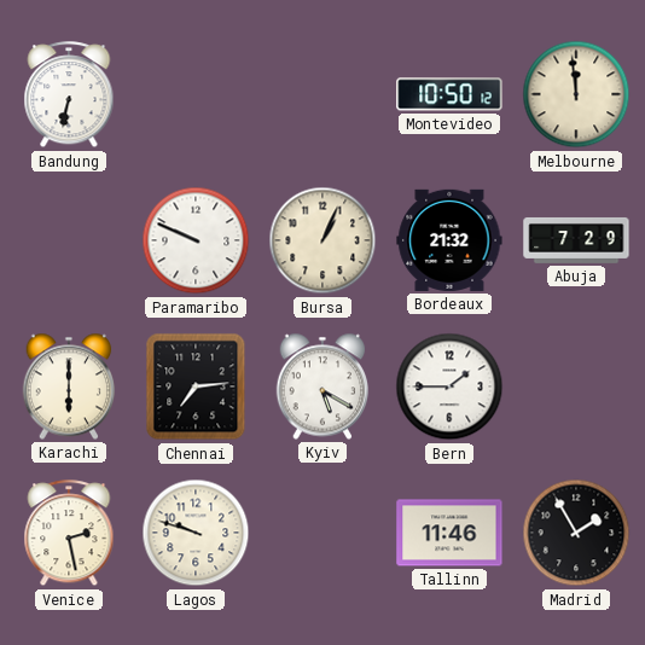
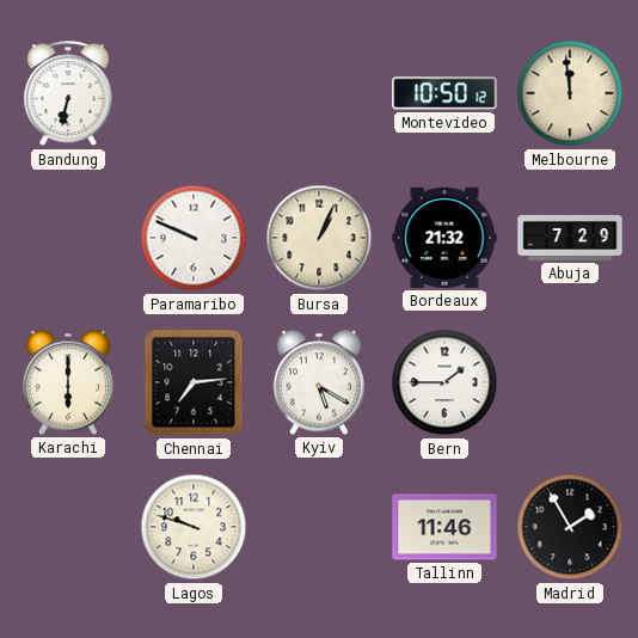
Venice: 2:28 -> none
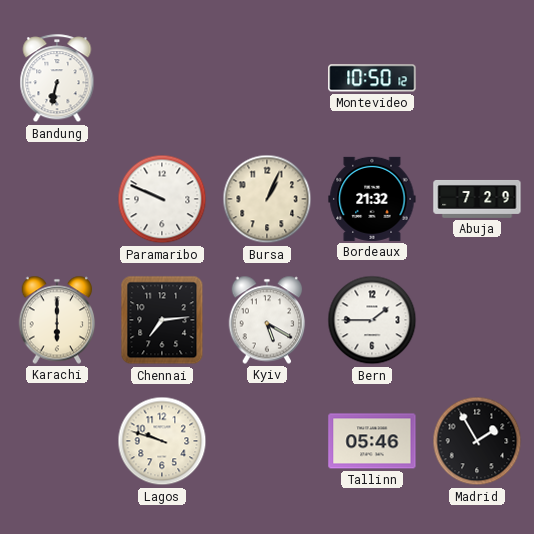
Melbourne: 11:59 -> none
Tallinn: 11:46 -> 05:46
